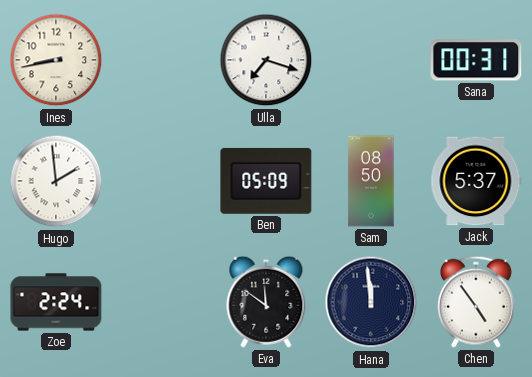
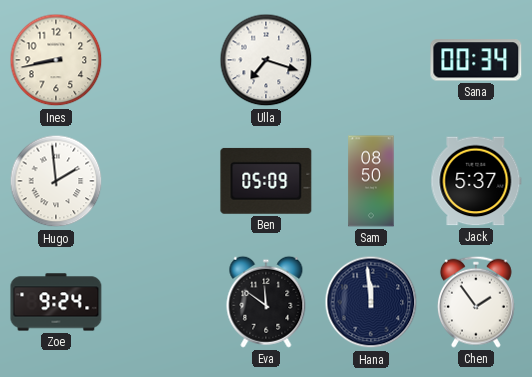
Sana: 00:31 -> 00:34
Zoe: 2:24 -> 9:24
Chen: 4:54 -> 1:54
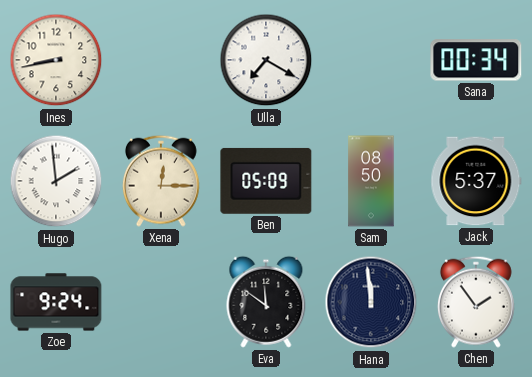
Ulla: 7:18 -> 7:20
Xena: none -> 12:15
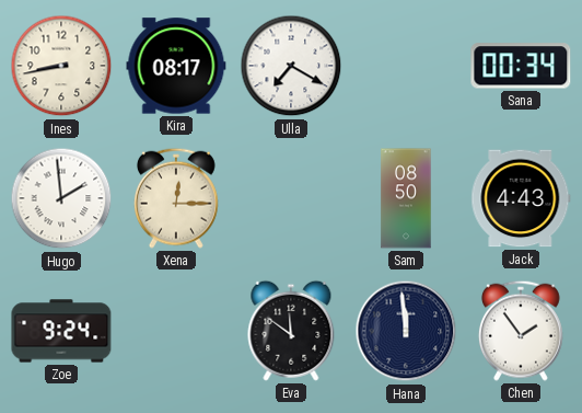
Kira: none -> 08:17
Ben: 05:09 -> none
Jack: 5:37 -> 4:43
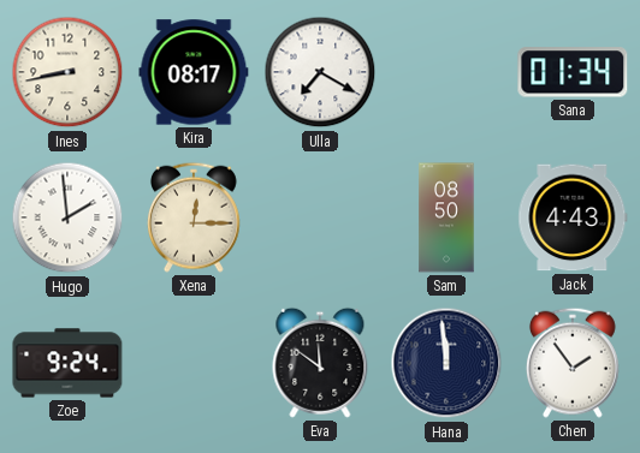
Sana: 00:34 -> 01:34
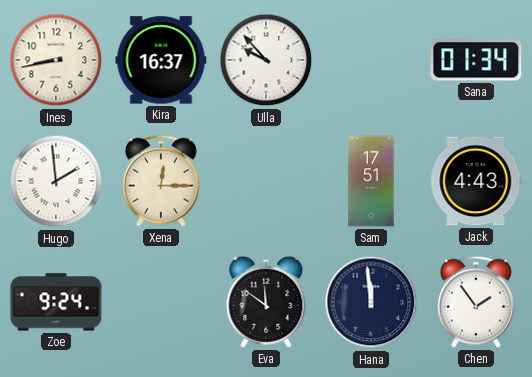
Kira: 08:17 -> 16:37
Ulla: 7:20 -> 9:53
Sam: 08:50 -> 17:51
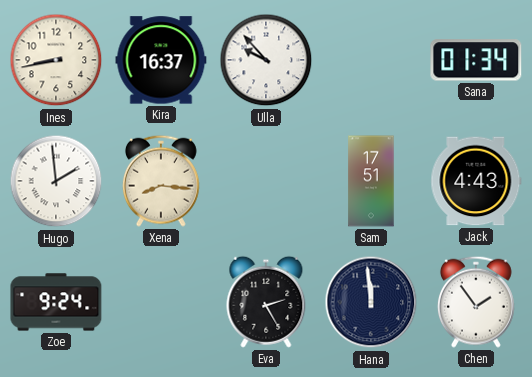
Xena: 12:15 -> 8:16
Eva: 11:51 -> 2:25
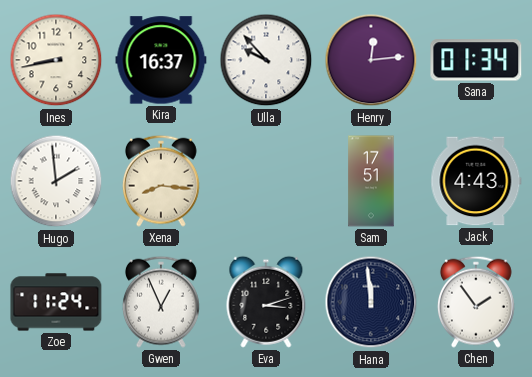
Henry: none -> 12:14
Zoe: 9:24 -> 11:24
Gwen: none -> 12:56
Eva: 2:25 -> 3:12
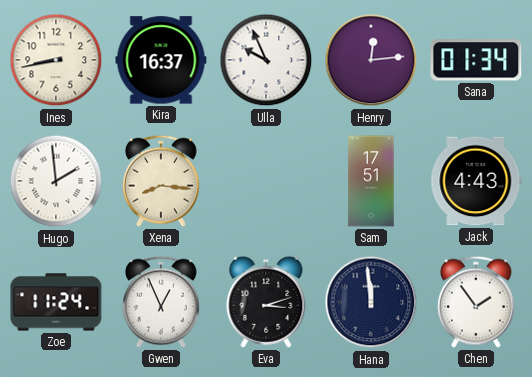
Ulla: 9:53 -> 9:56
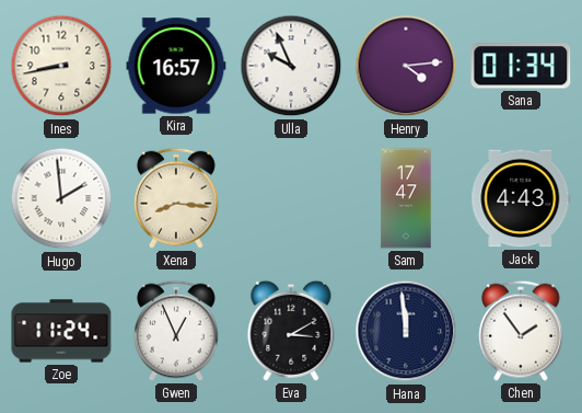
Kira: 16:37 -> 16:57
Henry: 12:14 -> 4:14
Sam: 17:51 -> 17:47
Eva: 3:12 -> 3:10
